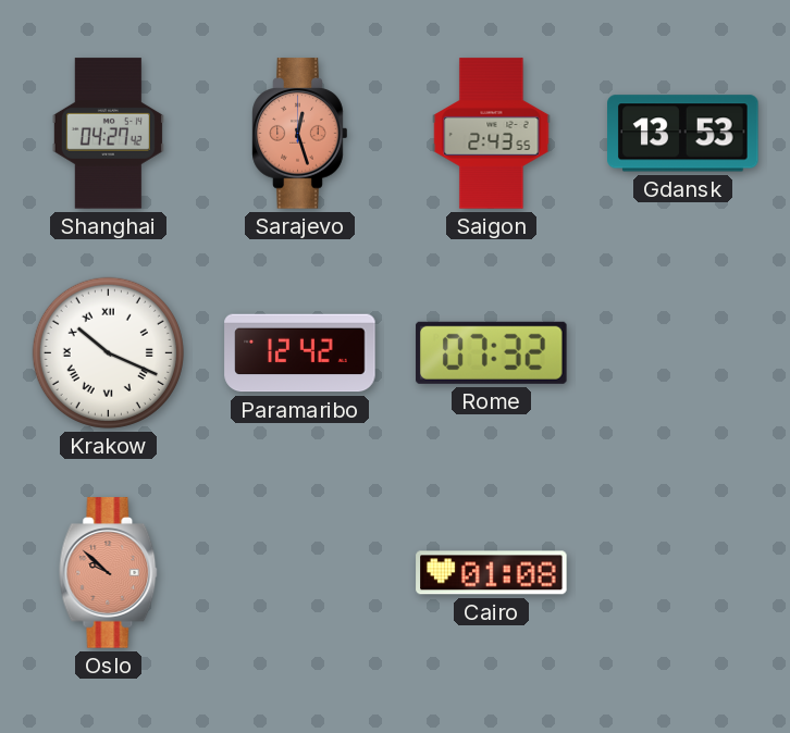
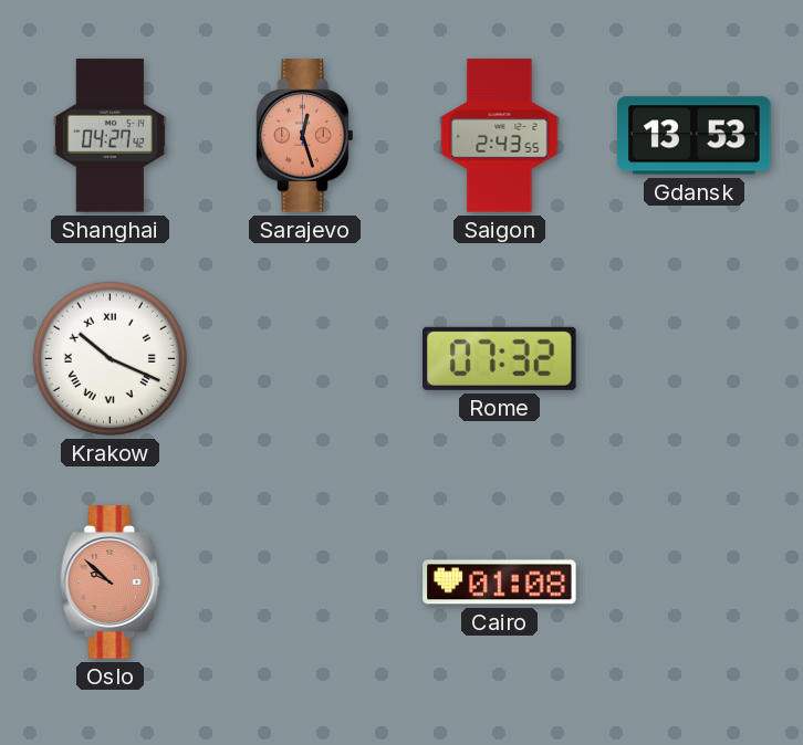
Paramaribo: 12:42 -> none
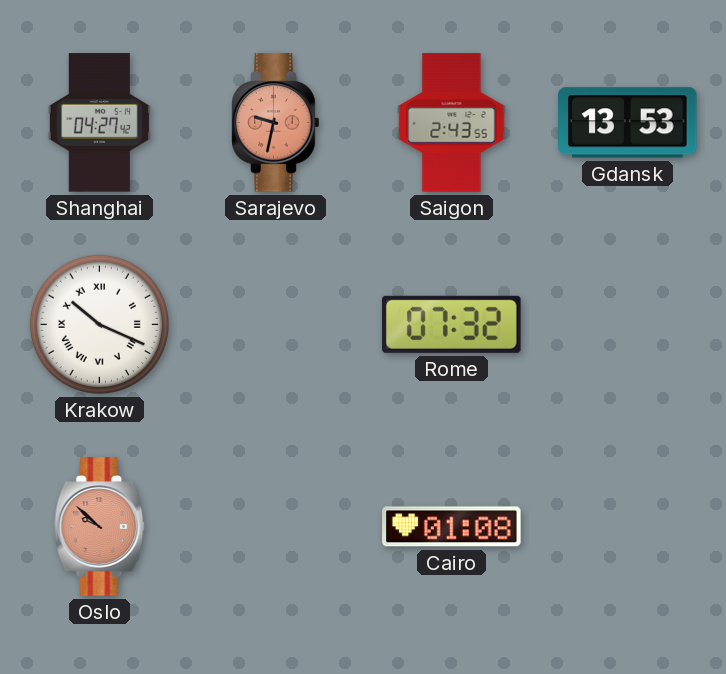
Sarajevo: 12:27 -> 9:32
